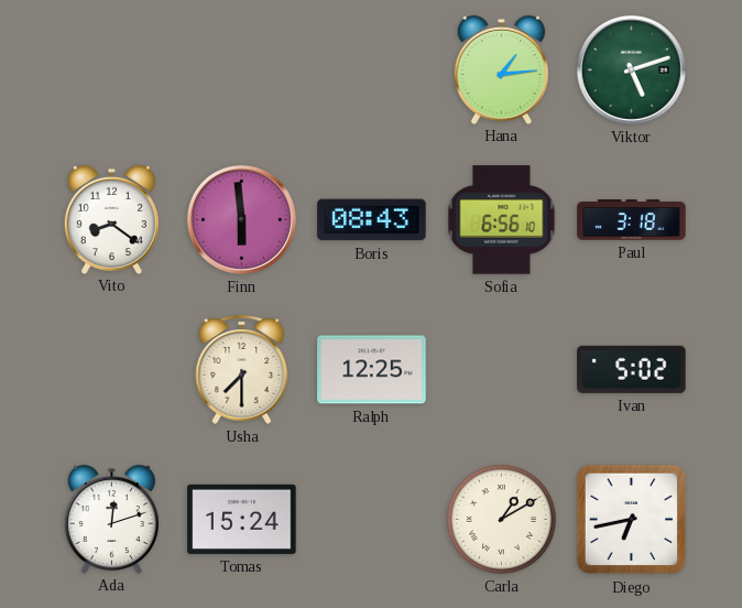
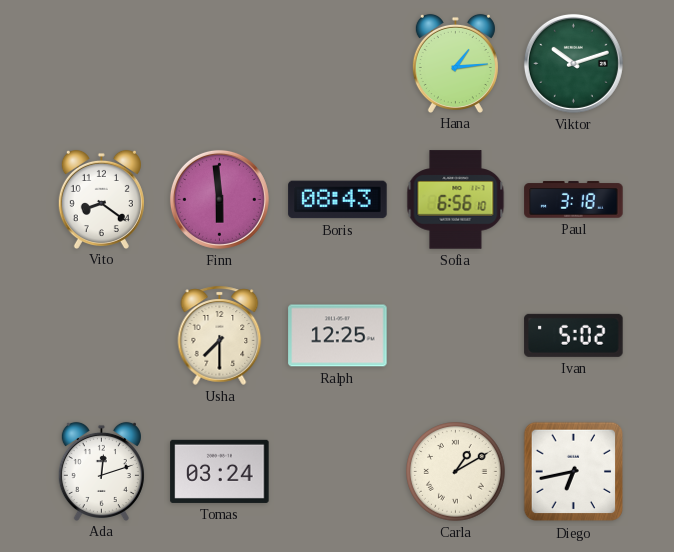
Viktor: 5:12 -> 10:12
Tomas: 15:24 -> 03:24
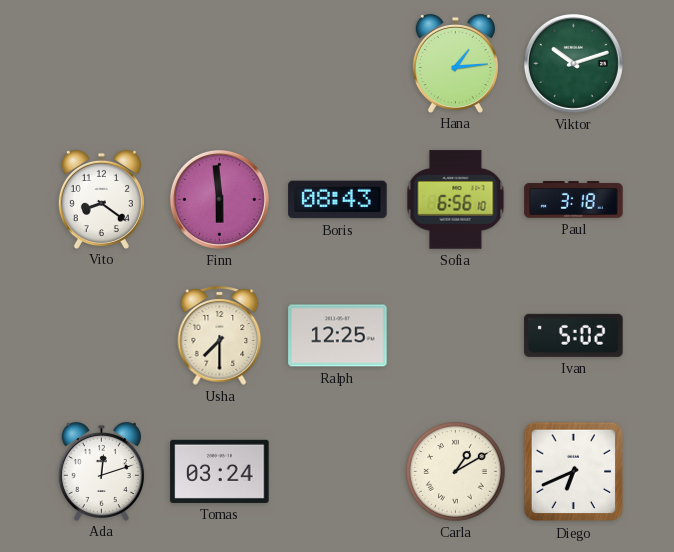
Diego: 6:43 -> 6:41
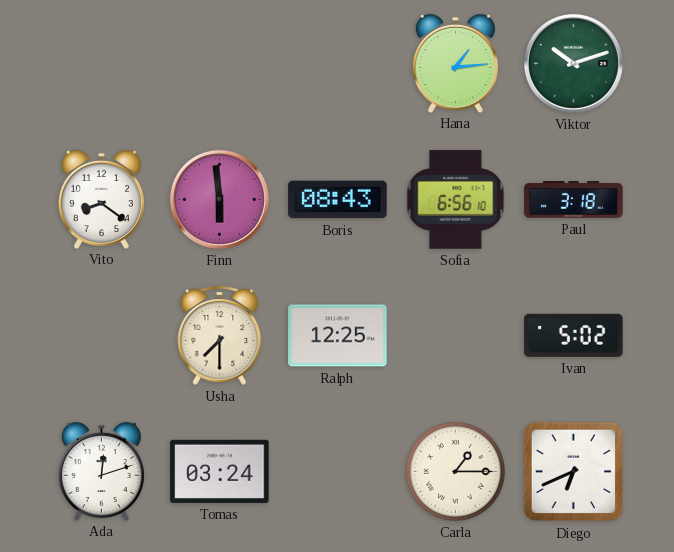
Carla: 1:10 -> 1:15
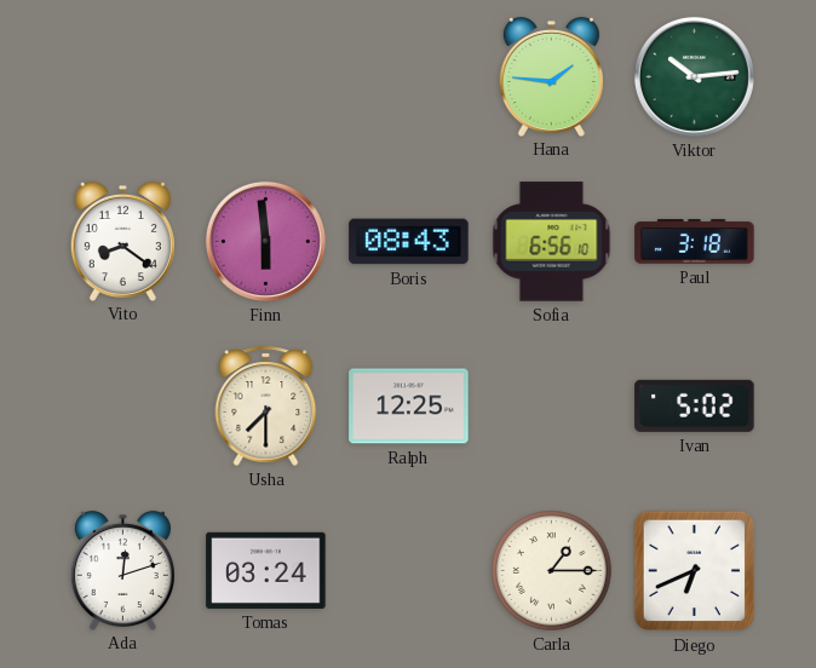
Hana: 1:14 -> 1:46
Viktor: 10:12 -> 10:14
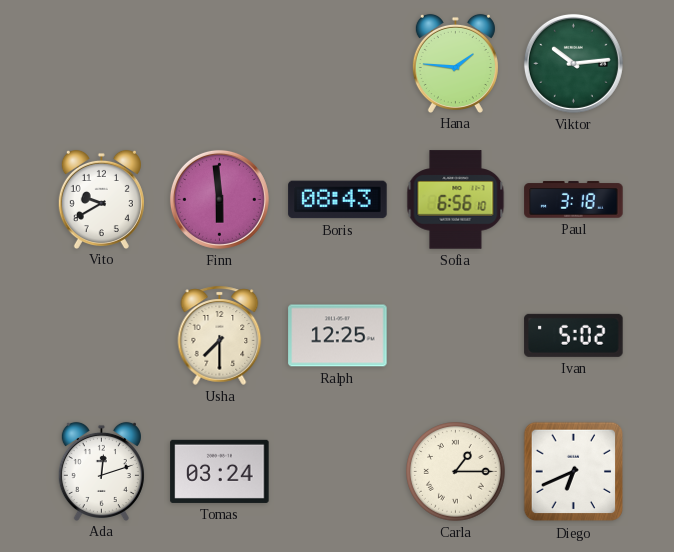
Vito: 8:21 -> 9:40
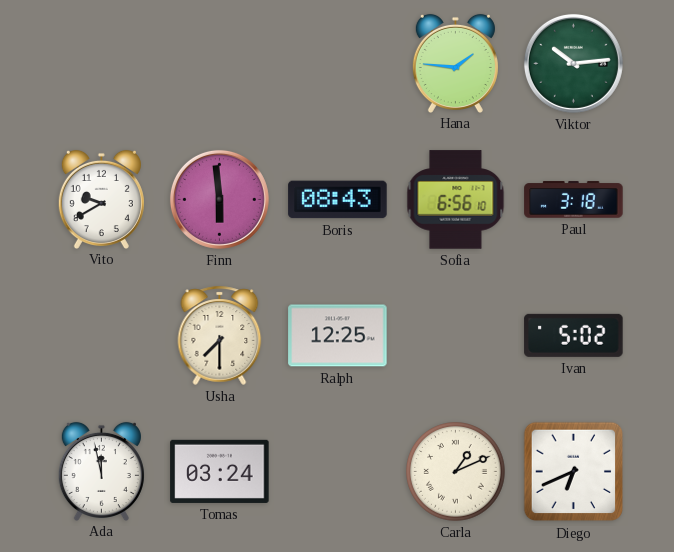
Ada: 12:12 -> 11:58
Carla: 1:15 -> 1:11
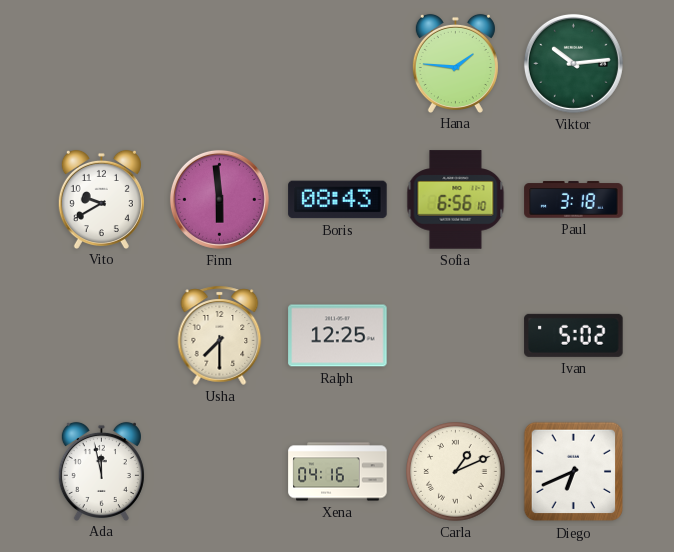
Tomas: 03:24 -> none
Xena: none -> 04:16
